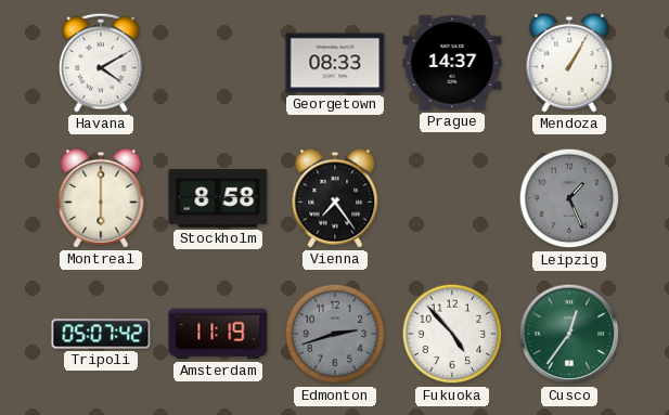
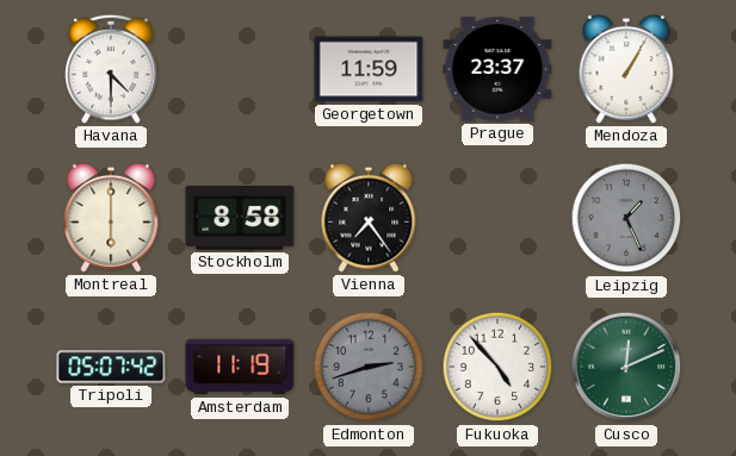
Havana: 4:10 -> 4:30
Georgetown: 08:33 -> 11:59
Prague: 14:37 -> 23:37
Cusco: 12:36 -> 12:11
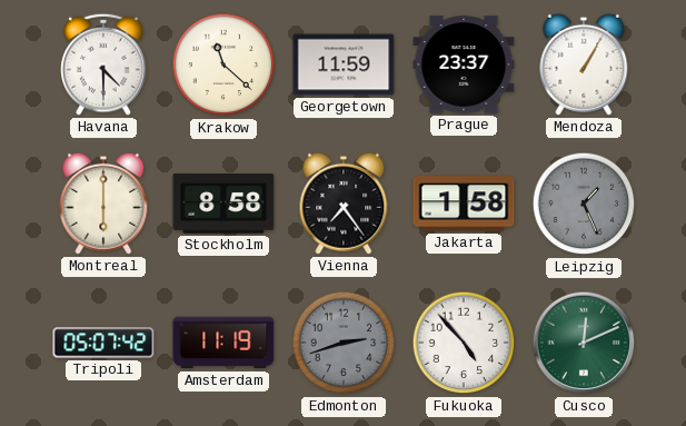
Krakow: none -> 11:22
Jakarta: none -> 1:58
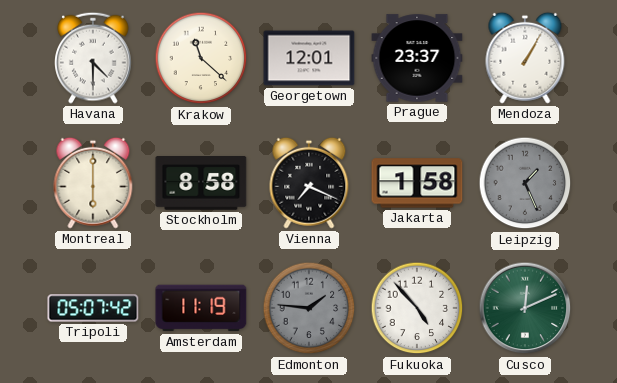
Georgetown: 11:59 -> 12:01
Vienna: 7:24 -> 7:19
Edmonton: 2:42 -> 1:46
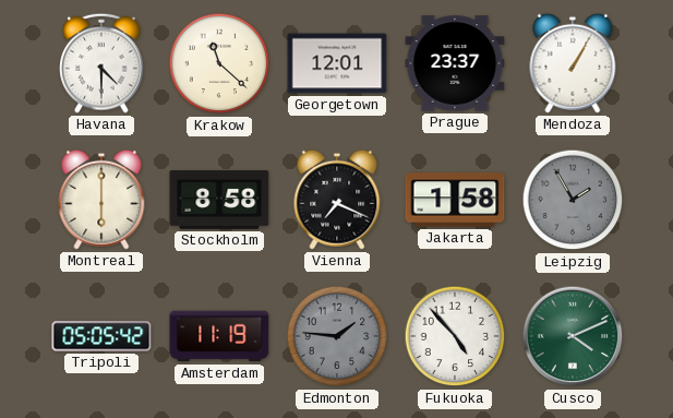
Leipzig: 1:26 -> 1:55
Tripoli: 05:07 -> 05:05
Cusco: 12:11 -> 4:11
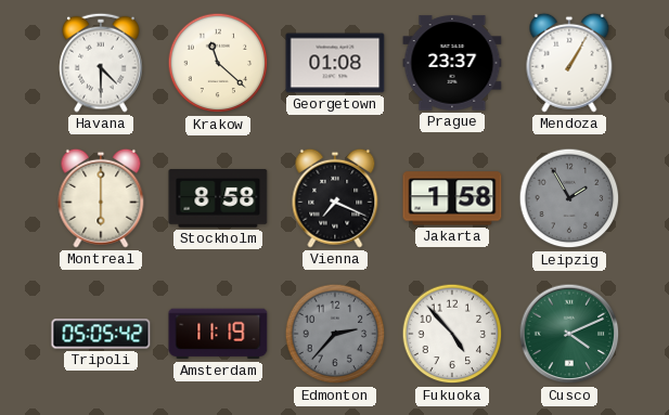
Georgetown: 12:01 -> 01:08
Edmonton: 1:46 -> 2:37
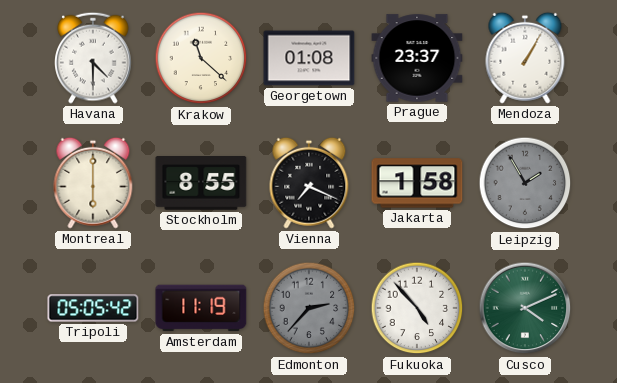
Stockholm: 8:58 -> 8:55
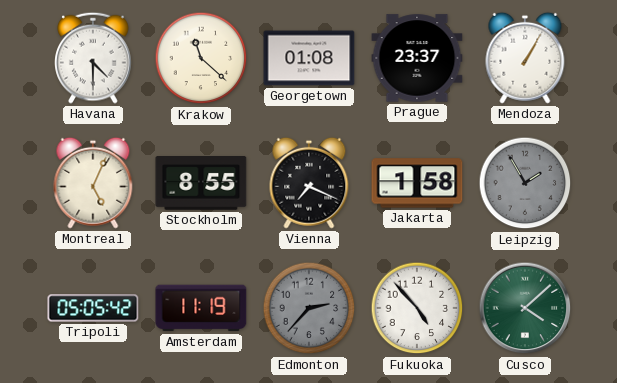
Montreal: 6:00 -> 5:04
Cusco: 4:11 -> 4:08
